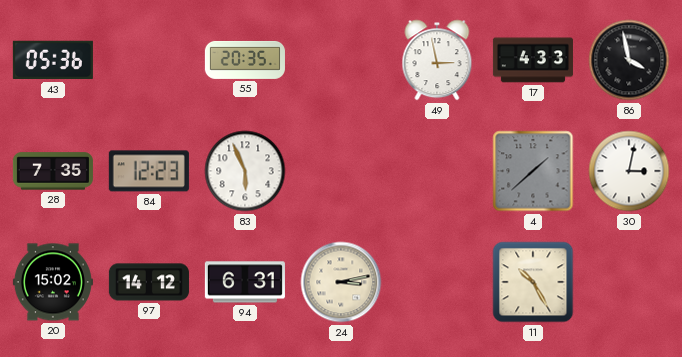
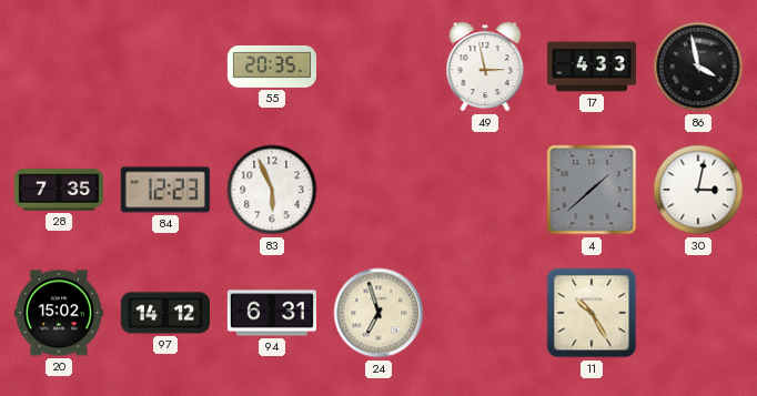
43: 05:36 -> none
24: 3:13 -> 6:57
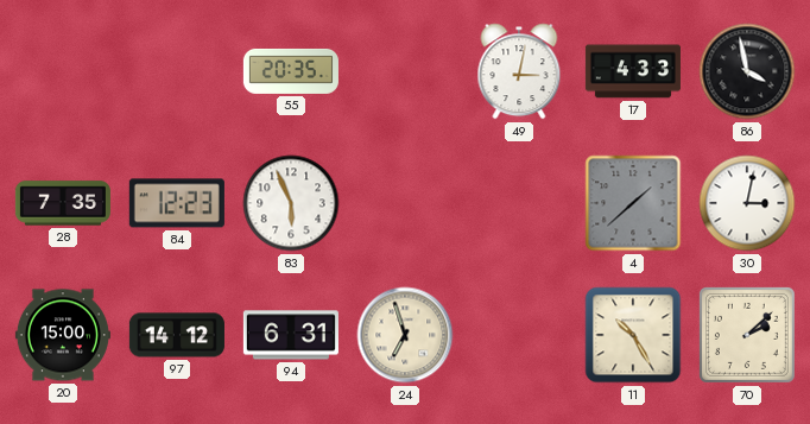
49: 2:58 -> 3:02
20: 15:02 -> 15:00
70: none -> 2:08
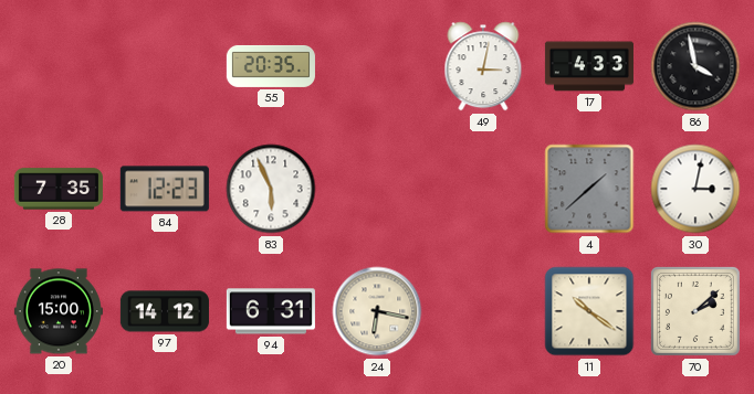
24: 6:57 -> 6:17
11: 10:25 -> 10:21
